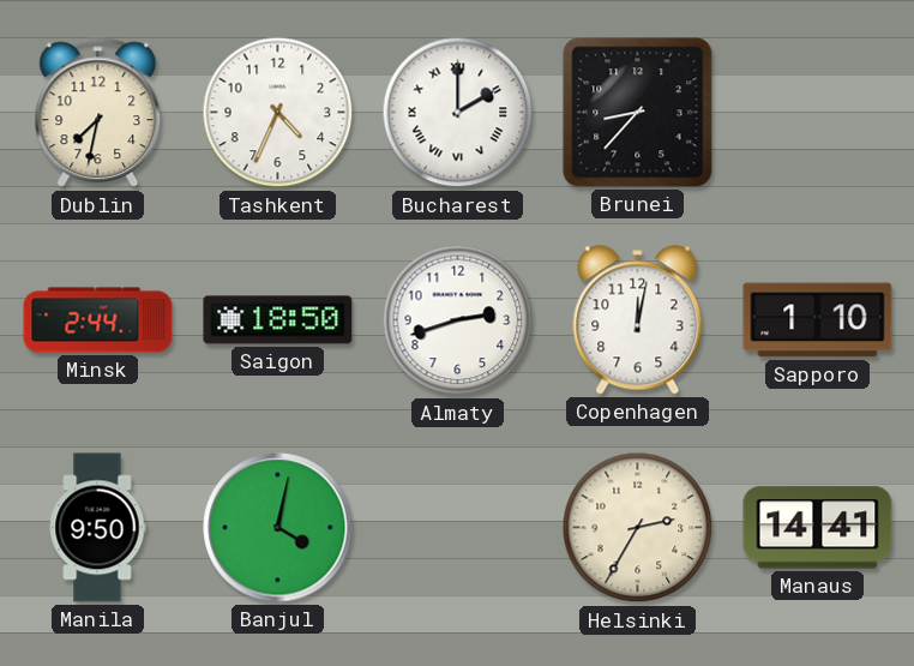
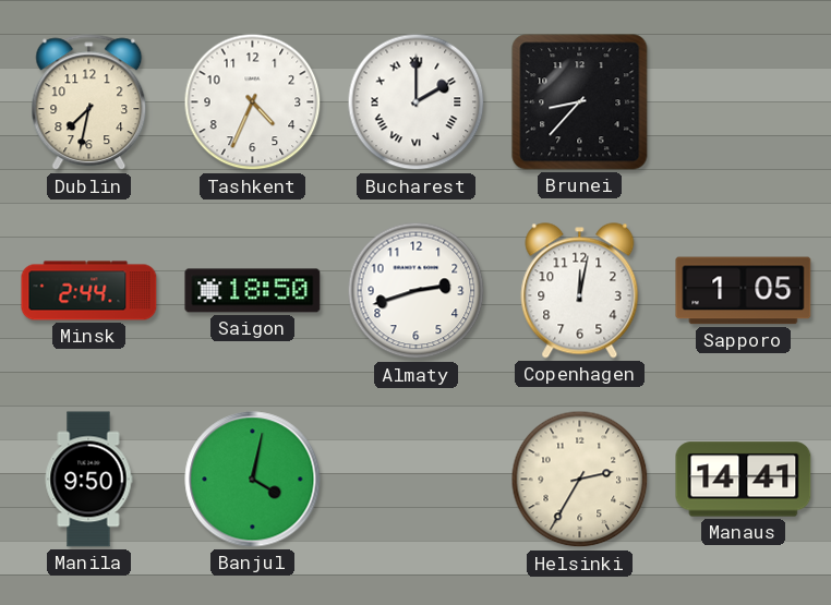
Sapporo: 1:10 -> 1:05
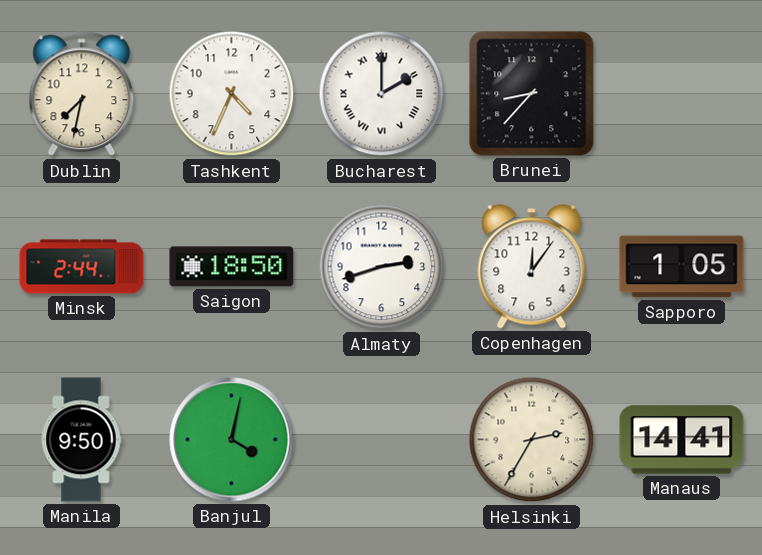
Copenhagen: 12:02 -> 12:06
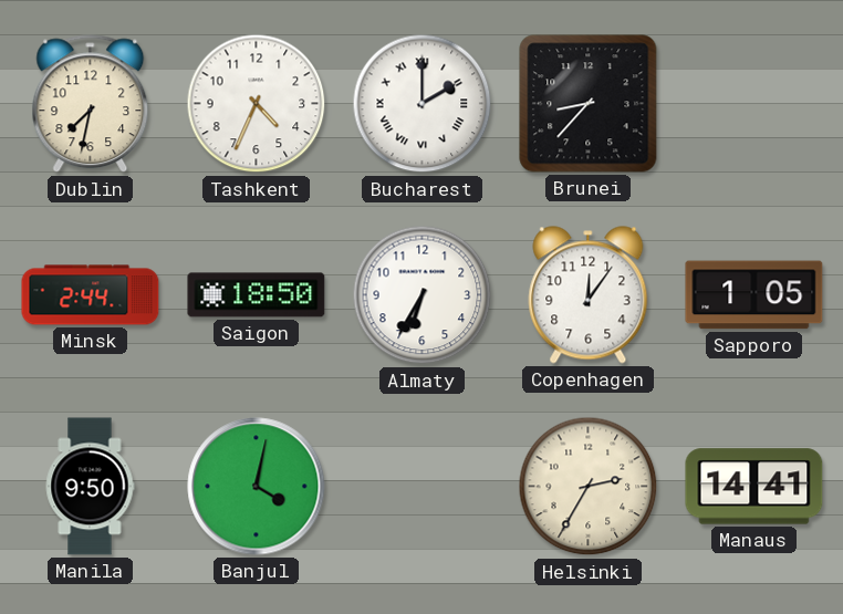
Almaty: 2:42 -> 6:35
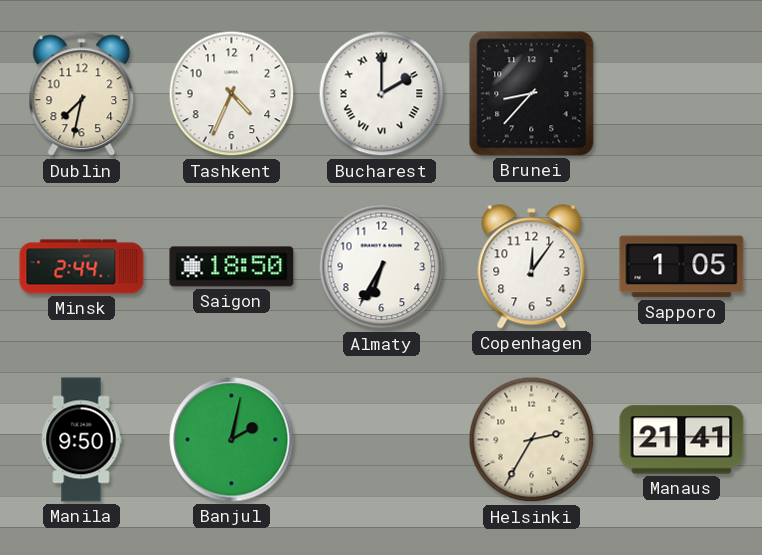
Banjul: 4:02 -> 2:02
Manaus: 14:41 -> 21:41
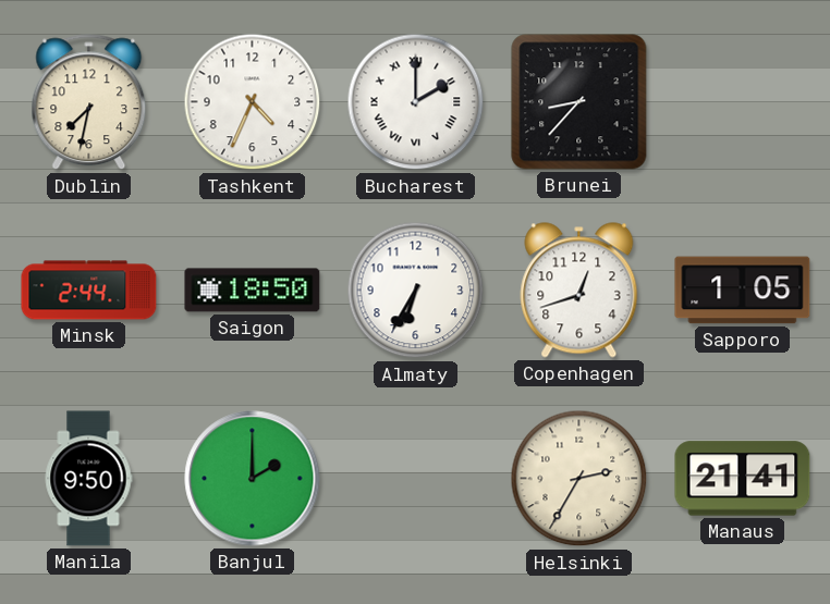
Copenhagen: 12:06 -> 12:42
Banjul: 2:02 -> 2:00
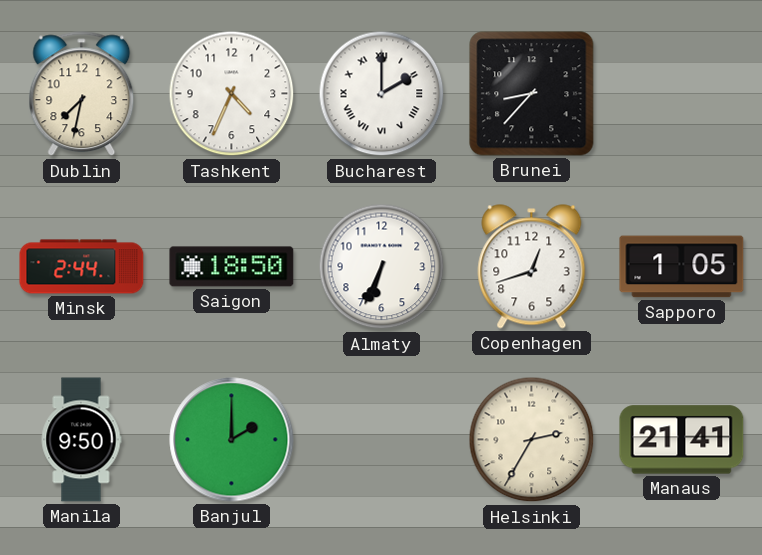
Almaty: 6:35 -> 6:34
